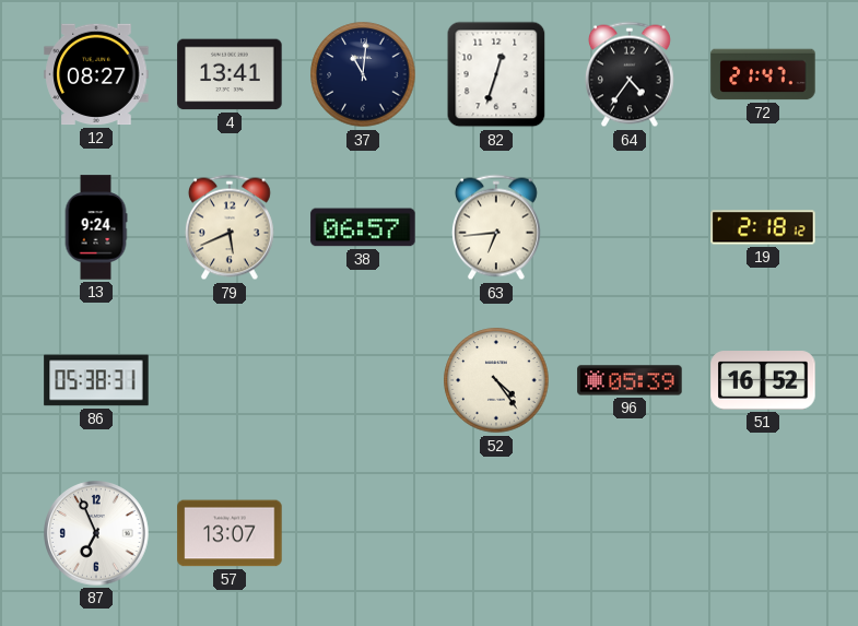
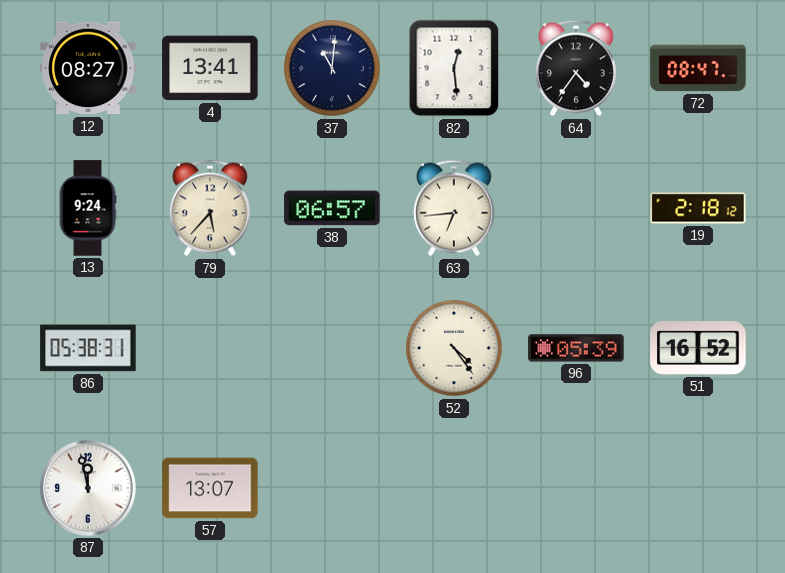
82: 12:33 -> 12:29
72: 21:47 -> 08:47
79: 5:41 -> 5:37
87: 6:56 -> 11:58
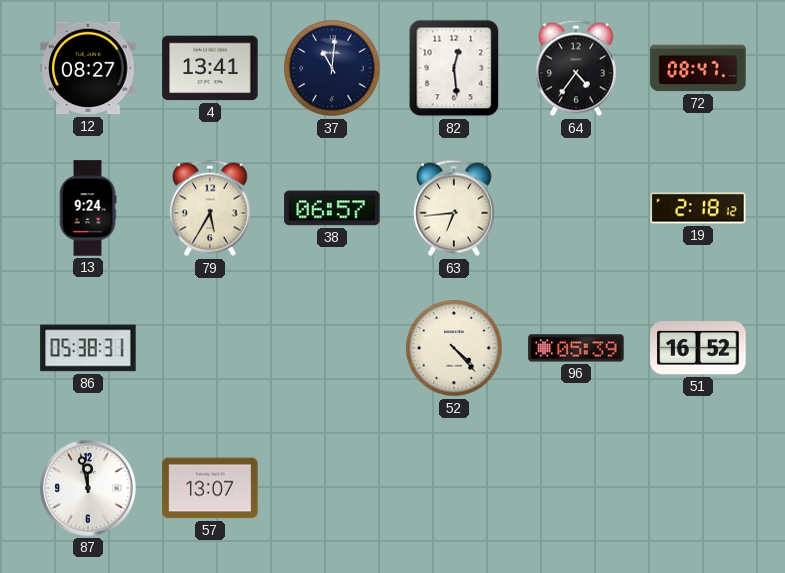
79: 5:37 -> 5:35
52: 4:24 -> 4:23
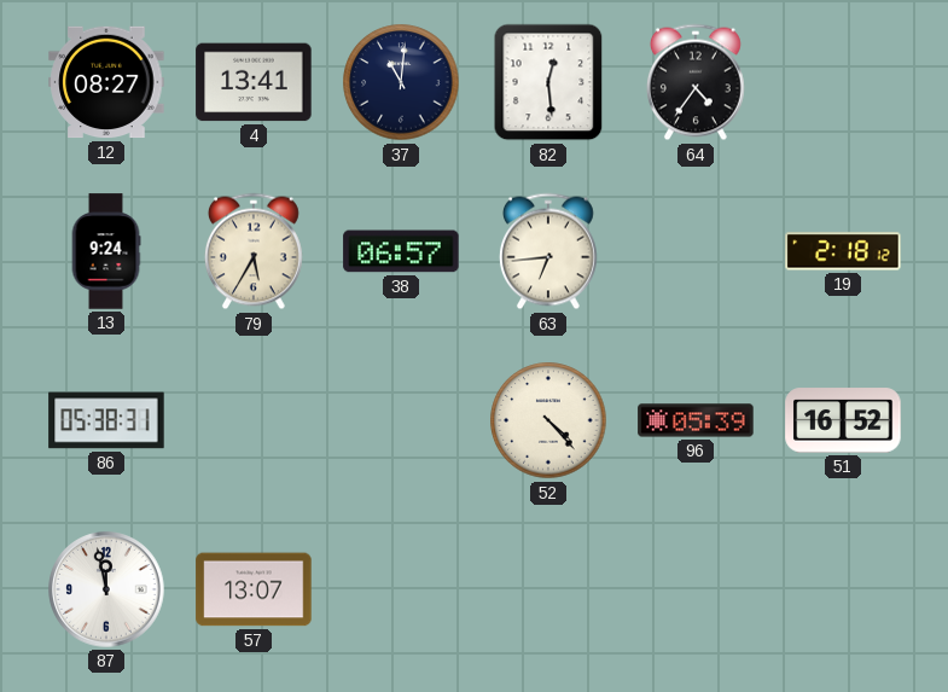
72: 08:47 -> none
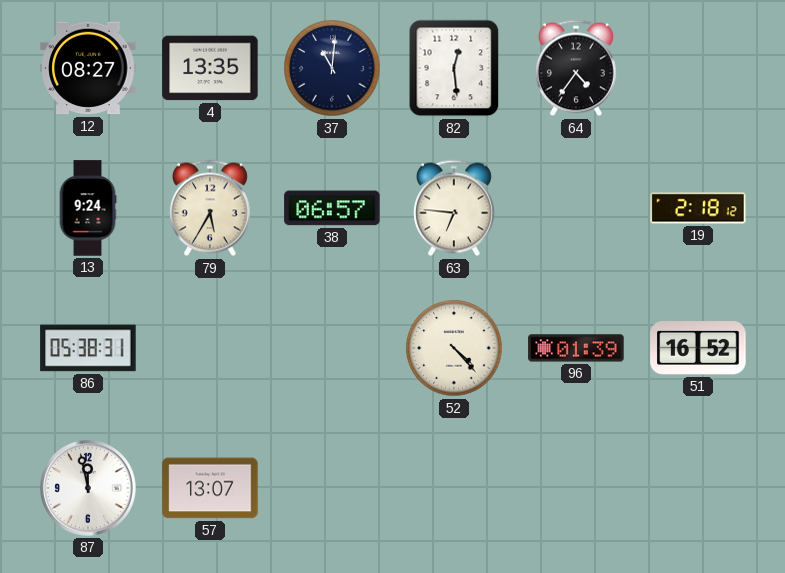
4: 13:41 -> 13:35
63: 6:44 -> 6:46
96: 05:39 -> 01:39
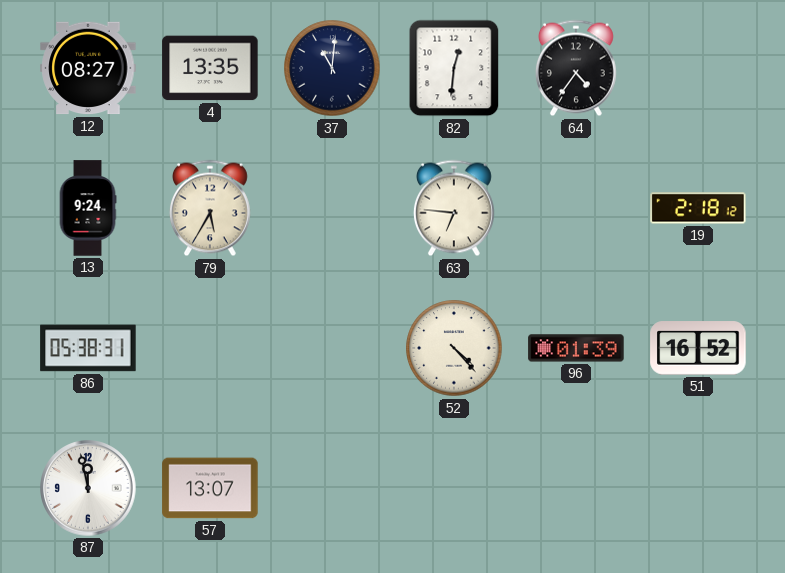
82: 12:29 -> 12:31
38: 06:57 -> none
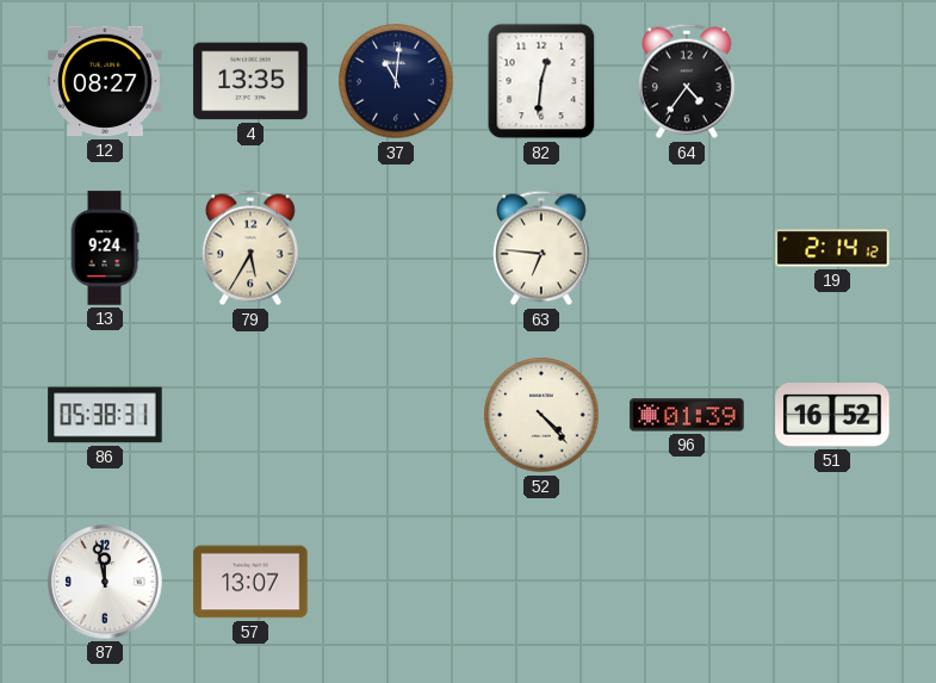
19: 2:18 -> 2:14
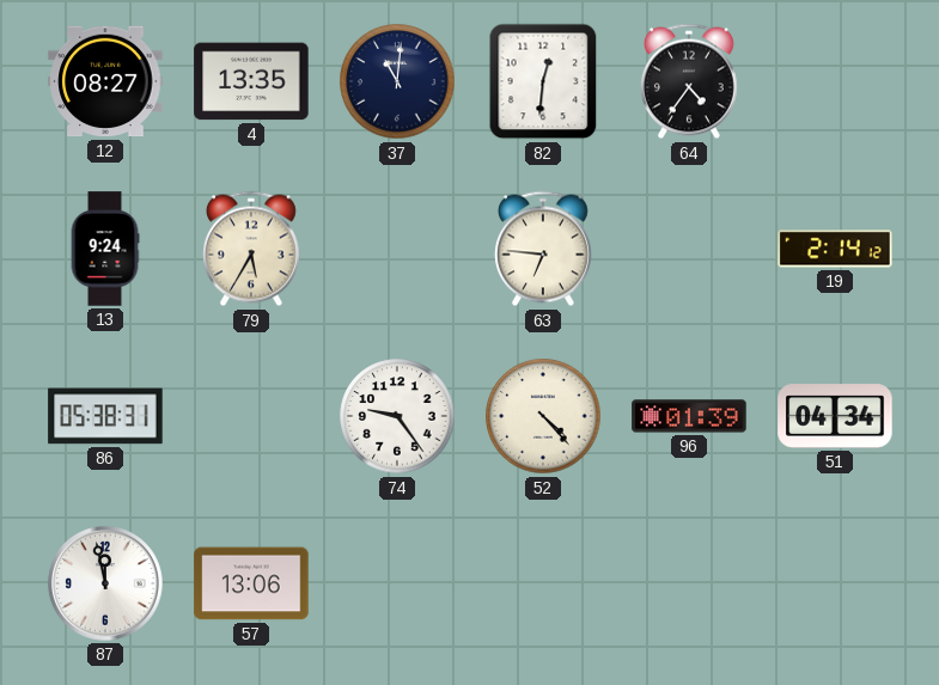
74: none -> 9:24
51: 16:52 -> 04:34
57: 13:07 -> 13:06
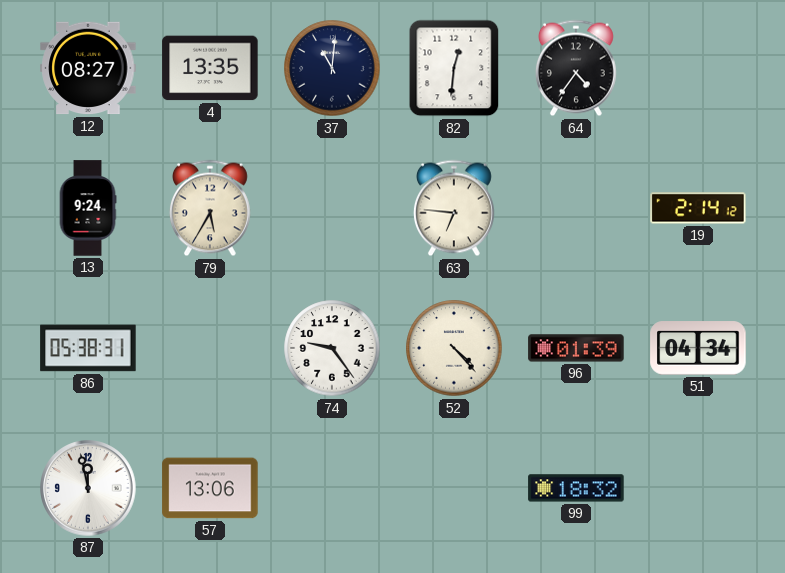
99: none -> 18:32
